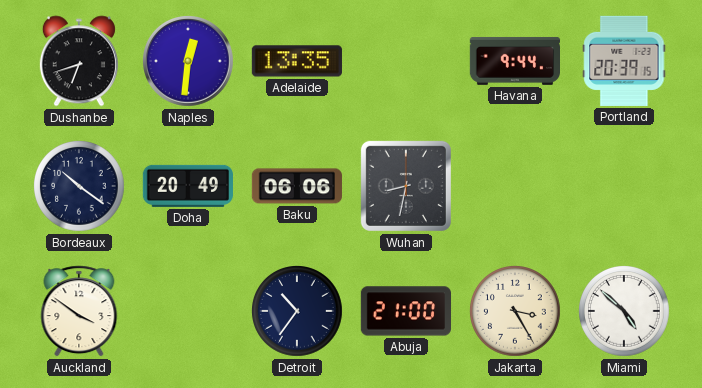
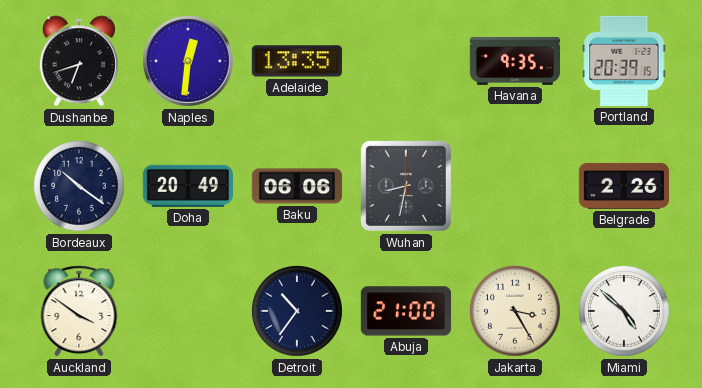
Havana: 9:44 -> 9:35
Belgrade: none -> 2:26
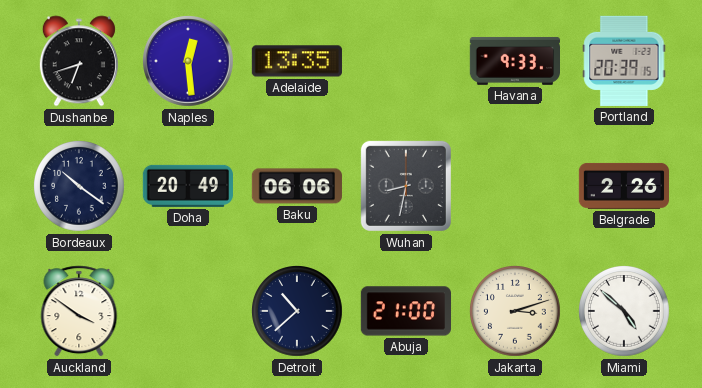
Naples: 12:31 -> 12:29
Havana: 9:35 -> 9:33
Detroit: 10:36 -> 10:38
Jakarta: 3:25 -> 3:12
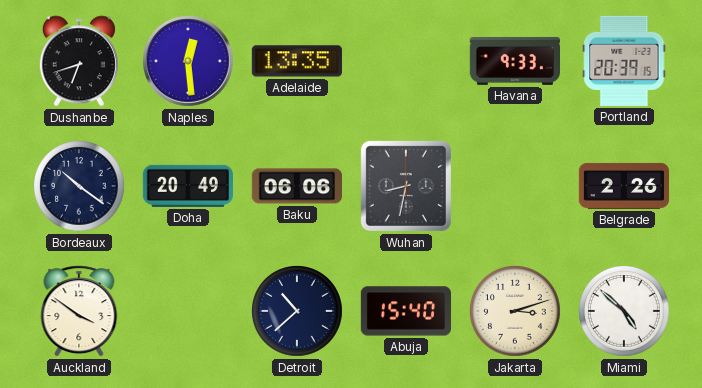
Abuja: 21:00 -> 15:40
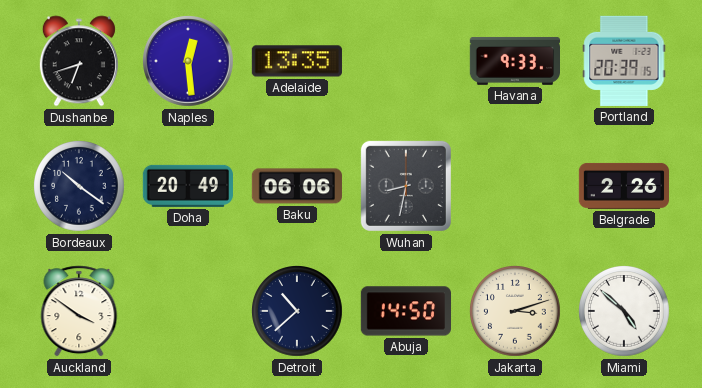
Abuja: 15:40 -> 14:50
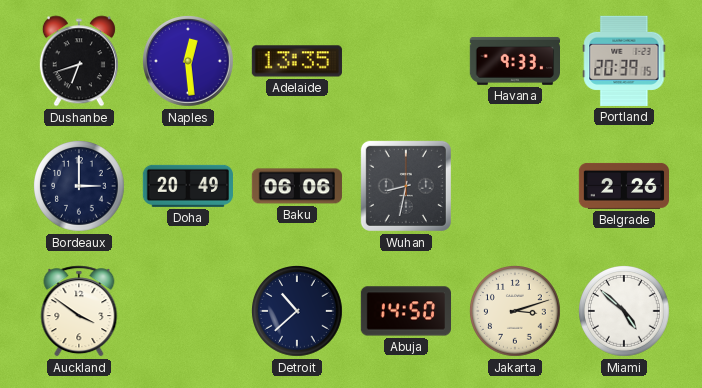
Bordeaux: 10:21 -> 3:00
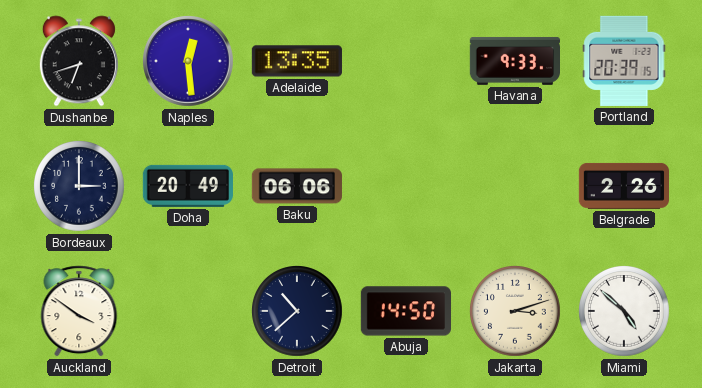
Wuhan: 8:32 -> none
